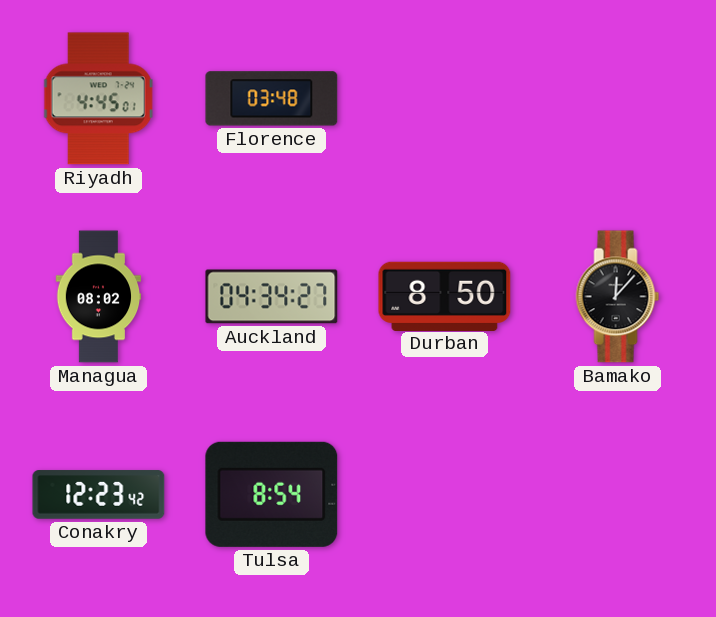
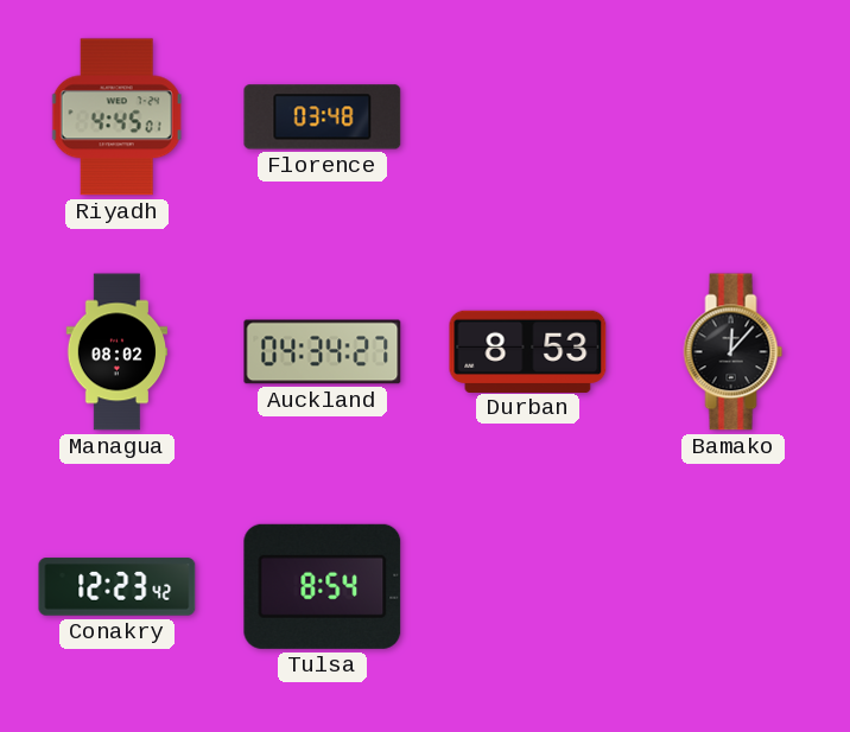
Durban: 8:50 -> 8:53
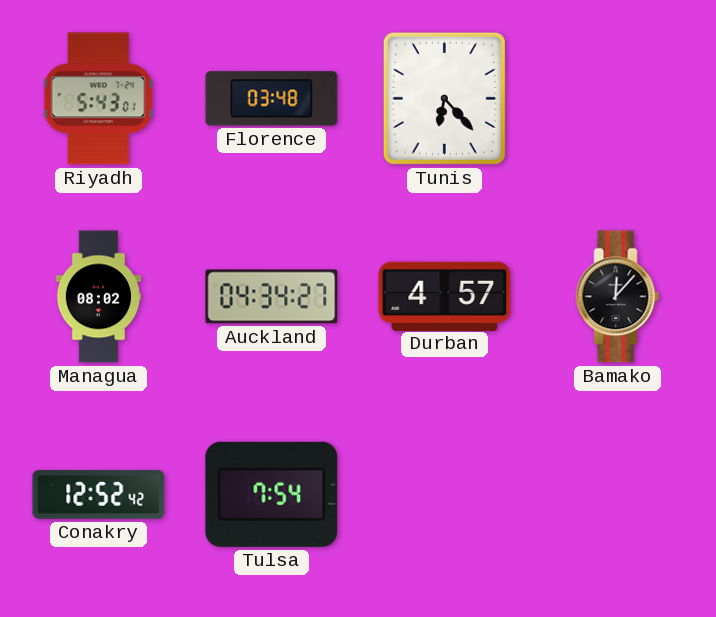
Riyadh: 4:45 -> 5:43
Tunis: none -> 6:23
Durban: 8:53 -> 4:57
Conakry: 12:23 -> 12:52
Tulsa: 8:54 -> 7:54
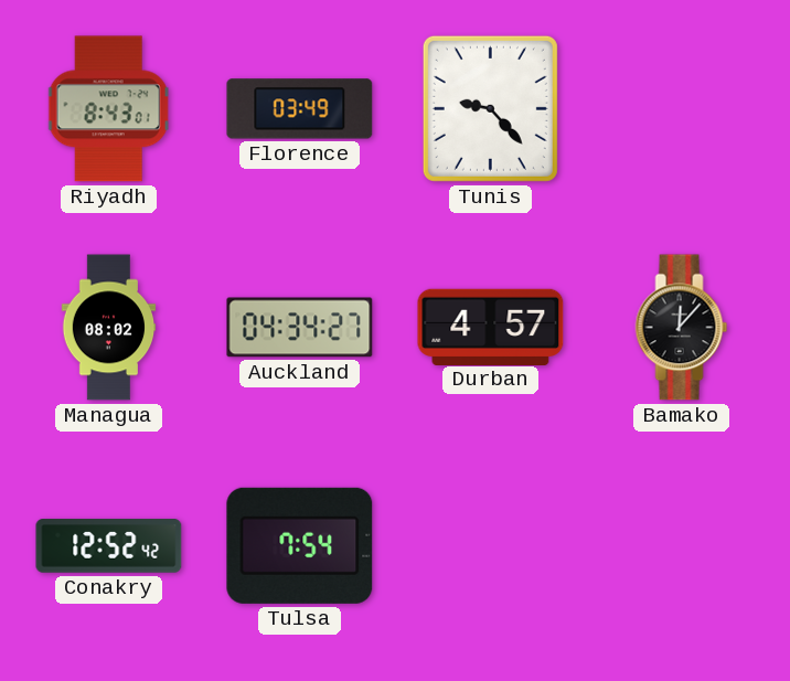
Riyadh: 5:43 -> 8:43
Florence: 03:48 -> 03:49
Tunis: 6:23 -> 9:23
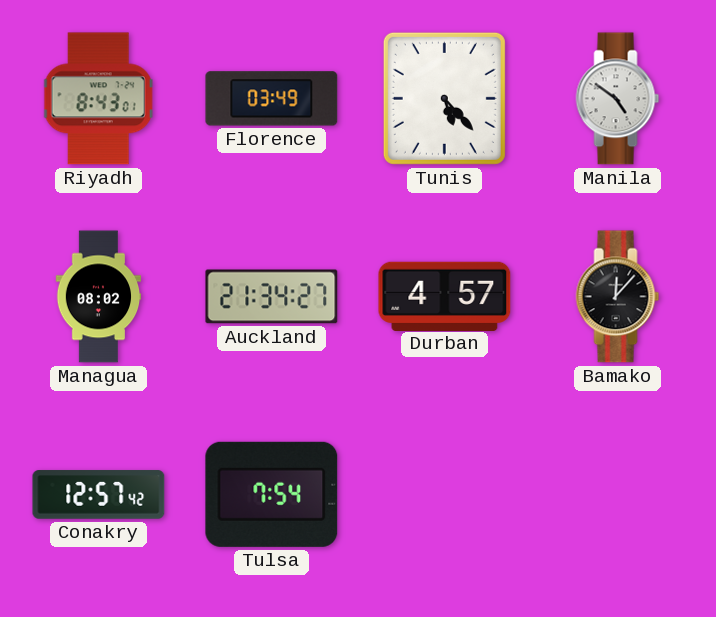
Tunis: 9:23 -> 5:23
Manila: none -> 4:51
Auckland: 04:34 -> 21:34
Conakry: 12:52 -> 12:57
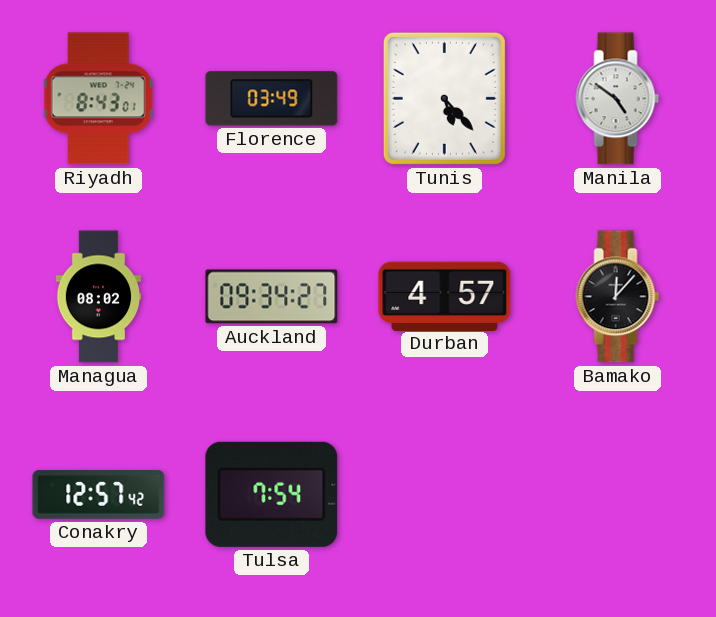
Auckland: 21:34 -> 09:34
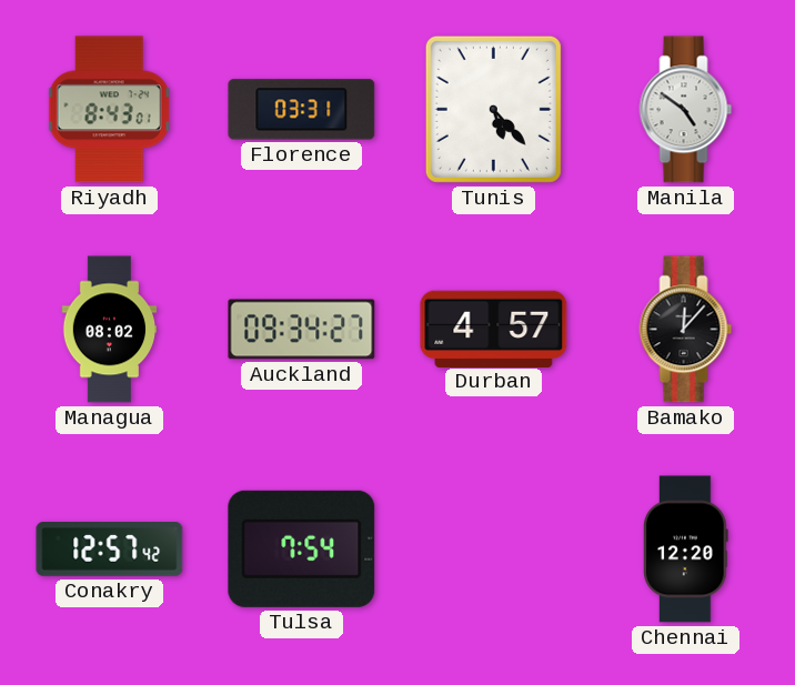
Florence: 03:49 -> 03:31
Chennai: none -> 12:20
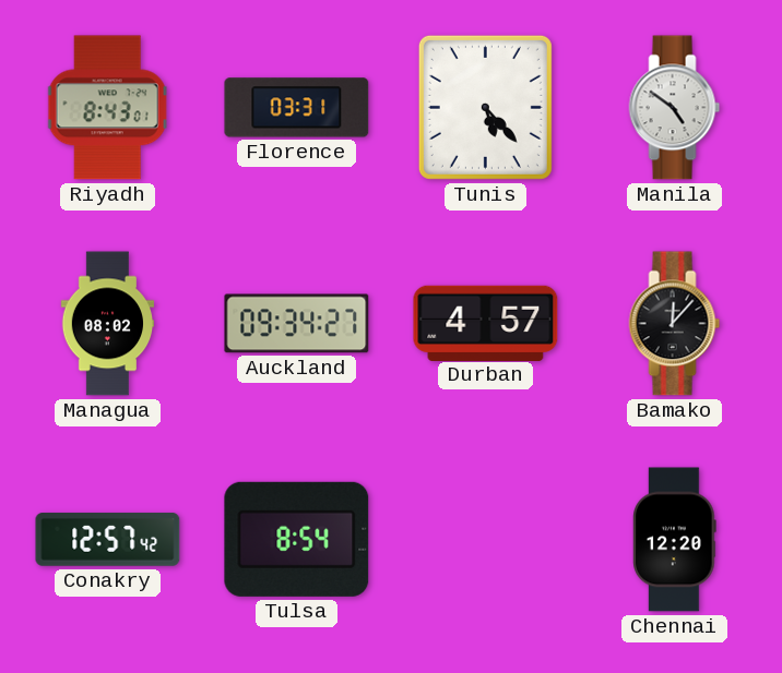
Tulsa: 7:54 -> 8:54
